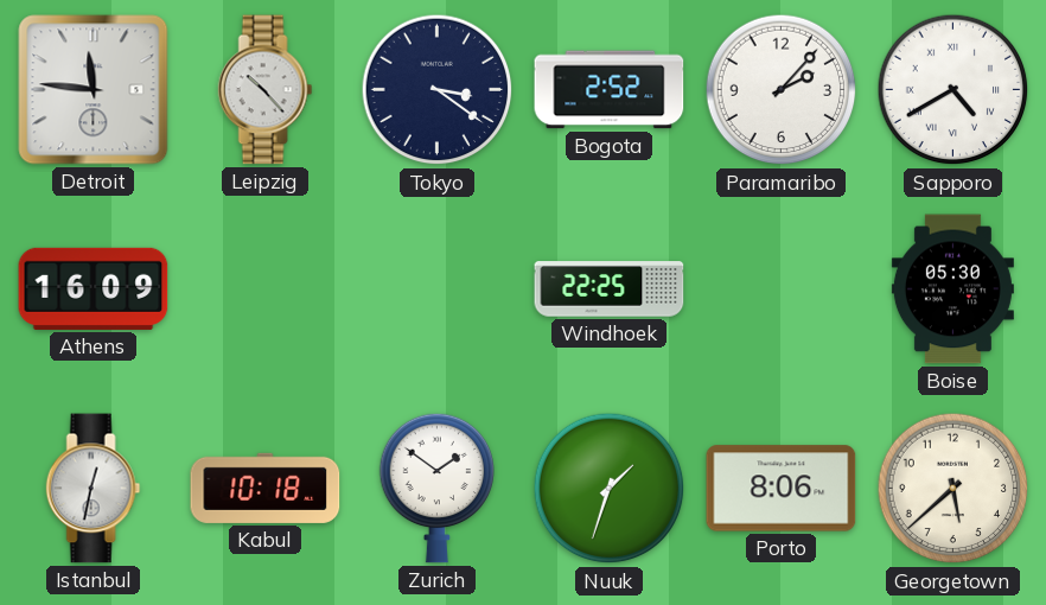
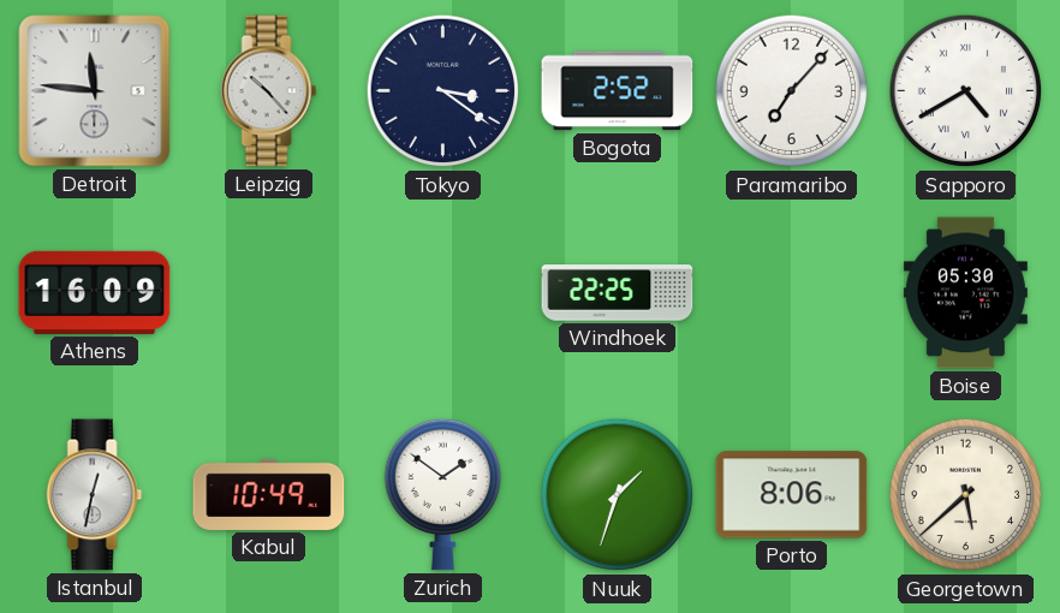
Paramaribo: 2:07 -> 7:07
Kabul: 10:18 -> 10:49
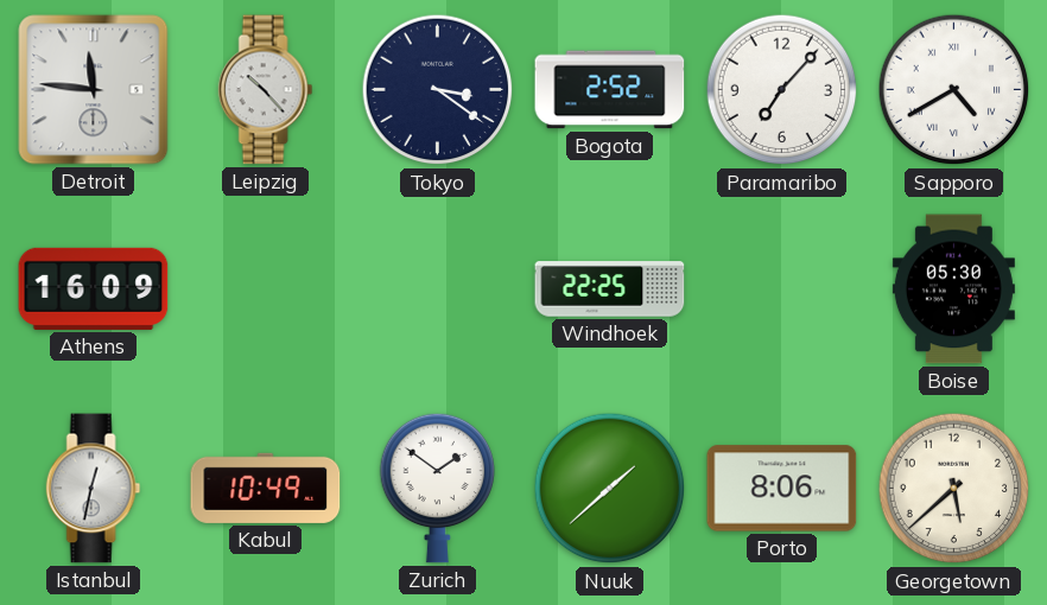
Nuuk: 1:33 -> 1:38
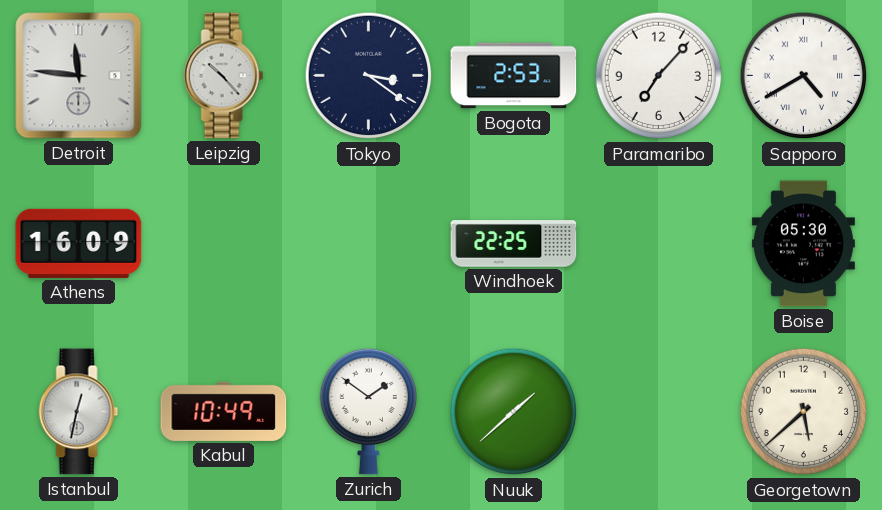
Bogota: 2:52 -> 2:53
Porto: 8:06 -> none
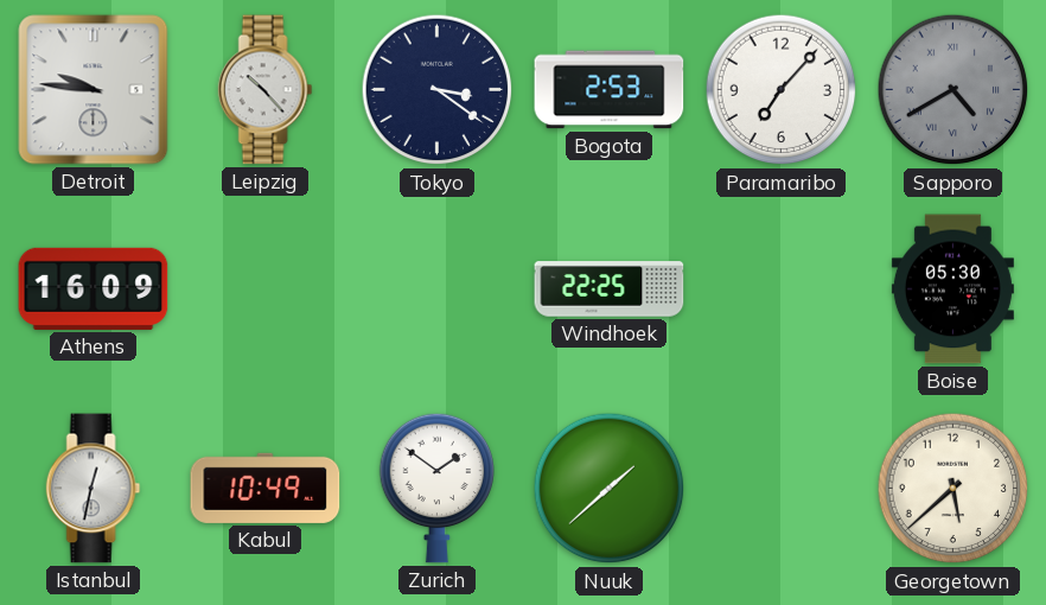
Detroit: 11:46 -> 9:46
Sapporo dial: white -> grey
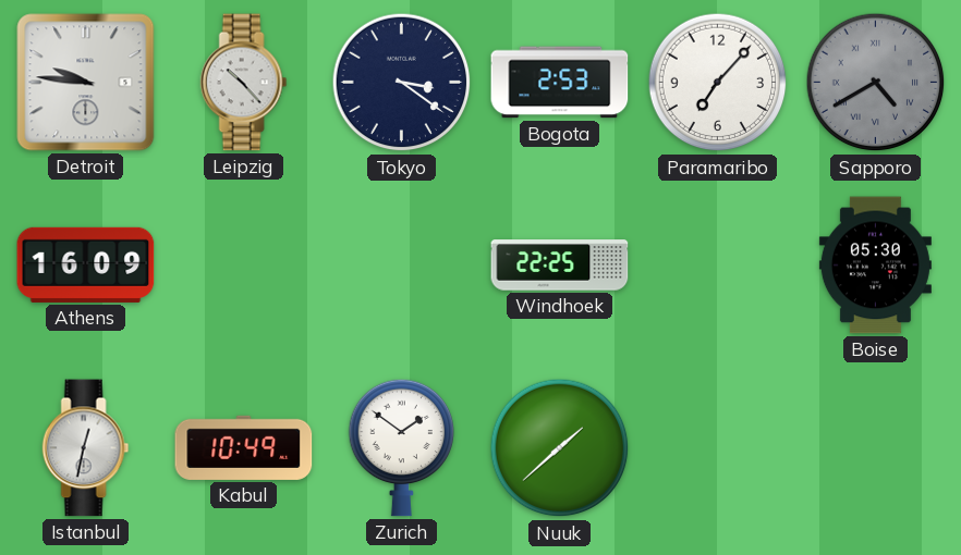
Georgetown: 5:38 -> none
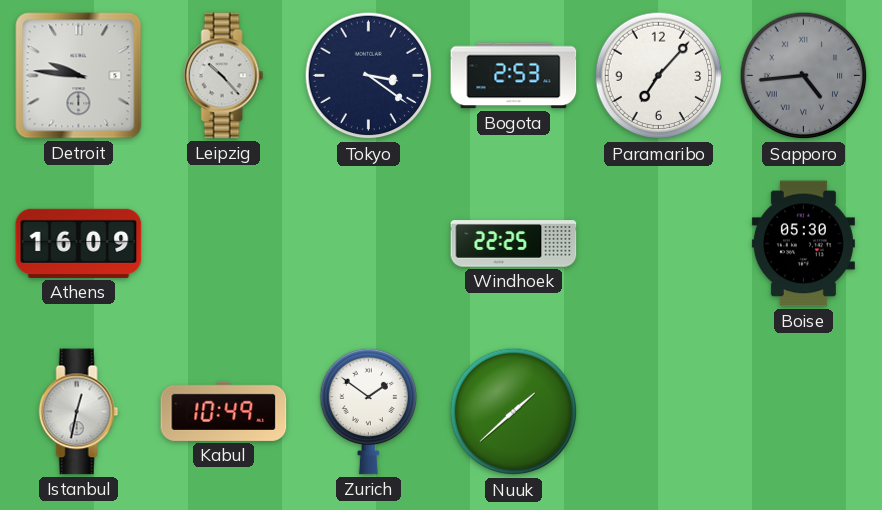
Sapporo: 4:40 -> 4:44
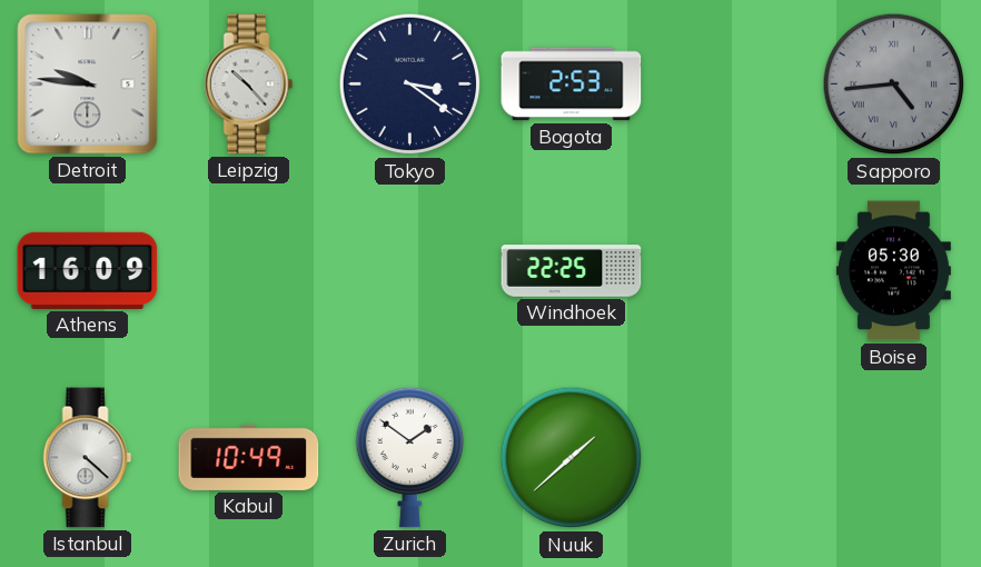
Paramaribo: 7:07 -> none
Istanbul: 12:32 -> 4:22
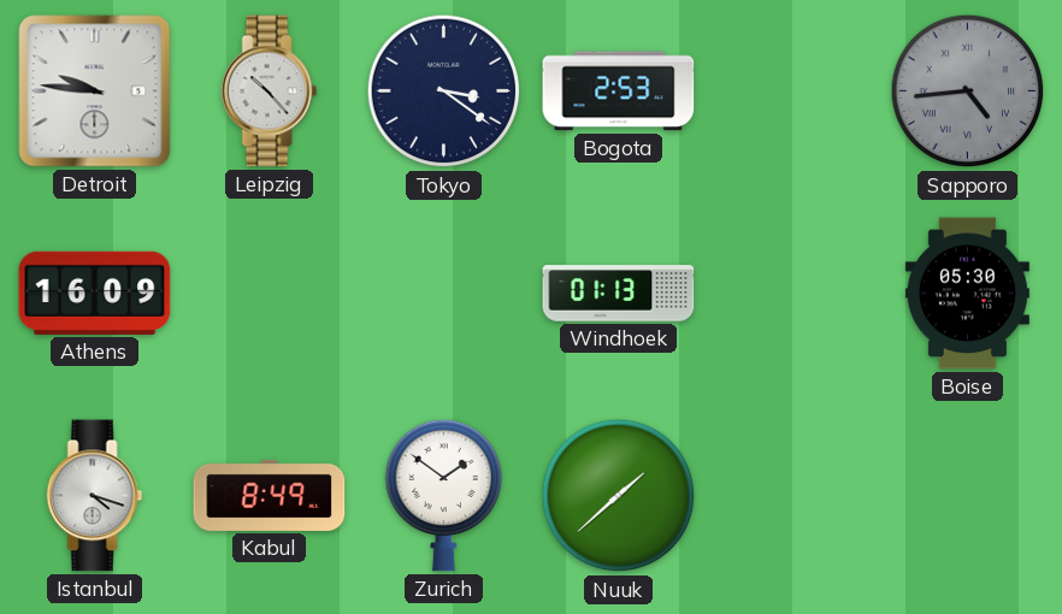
Windhoek: 22:25 -> 01:13
Istanbul: 4:22 -> 4:18
Kabul: 10:49 -> 8:49
